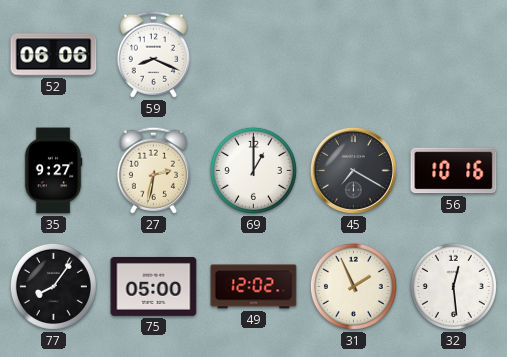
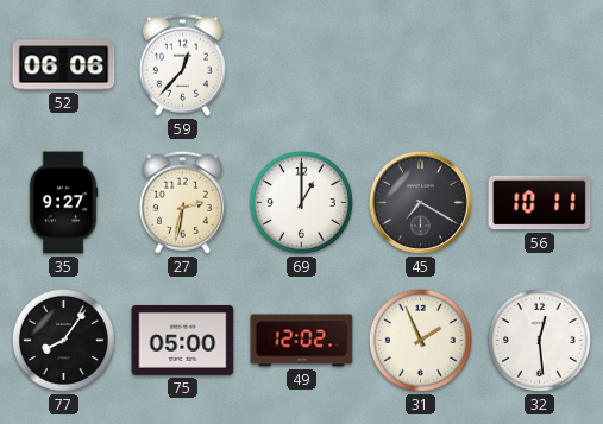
59: 8:19 -> 12:37
56: 10:16 -> 10:11
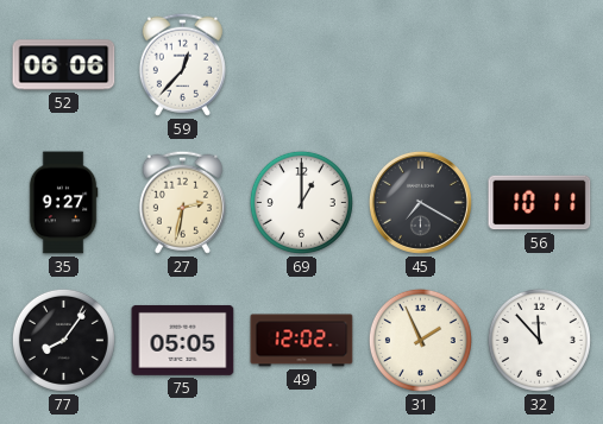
75: 05:00 -> 05:05
32: 12:29 -> 11:53
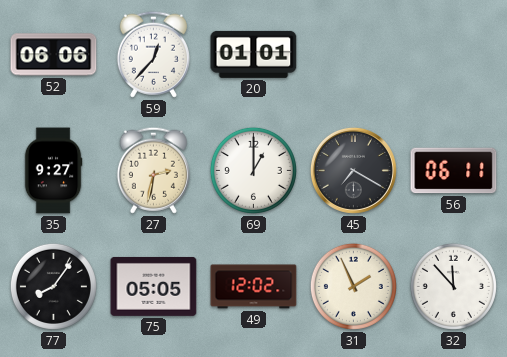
20: none -> 01:01
56: 10:11 -> 06:11
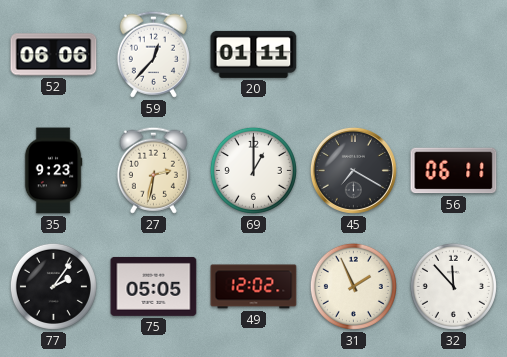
20: 01:01 -> 01:11
35: 9:27 -> 9:23
77: 8:06 -> 2:06
